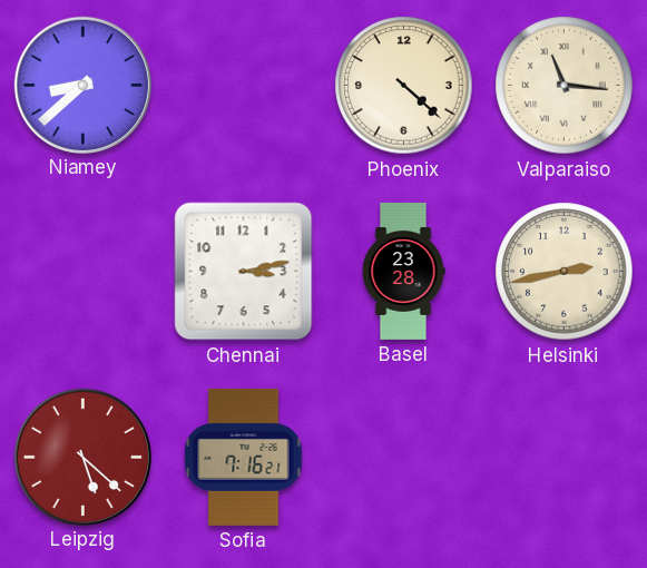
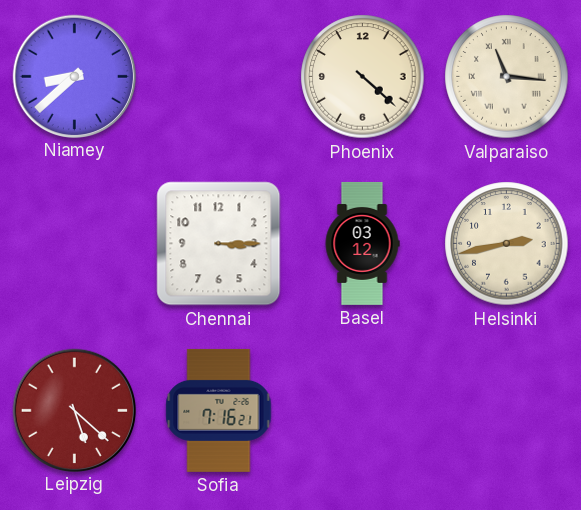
Chennai: 3:13 -> 3:15
Basel: 23:28 -> 03:12
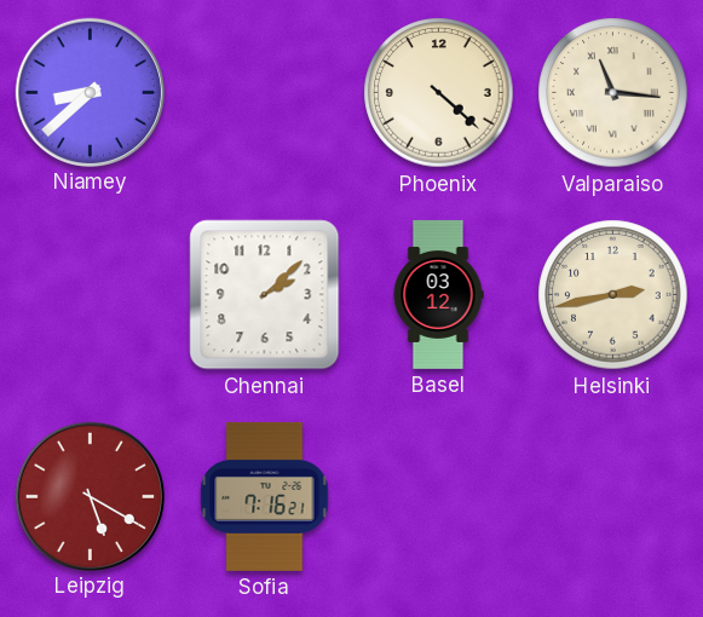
Chennai: 3:15 -> 2:08
Leipzig: 5:22 -> 5:20
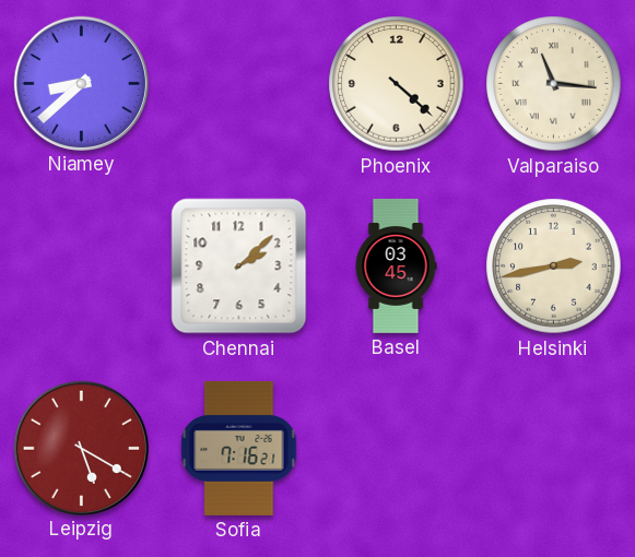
Basel: 03:12 -> 03:45
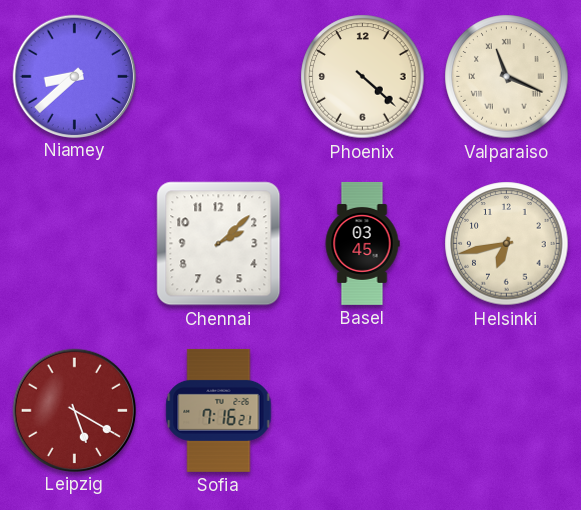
Valparaiso: 11:16 -> 11:19
Helsinki: 2:43 -> 6:43
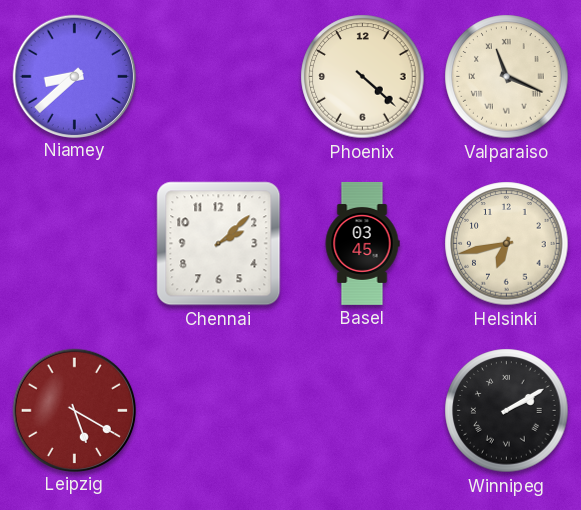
Sofia: 7:16 -> none
Winnipeg: none -> 2:10
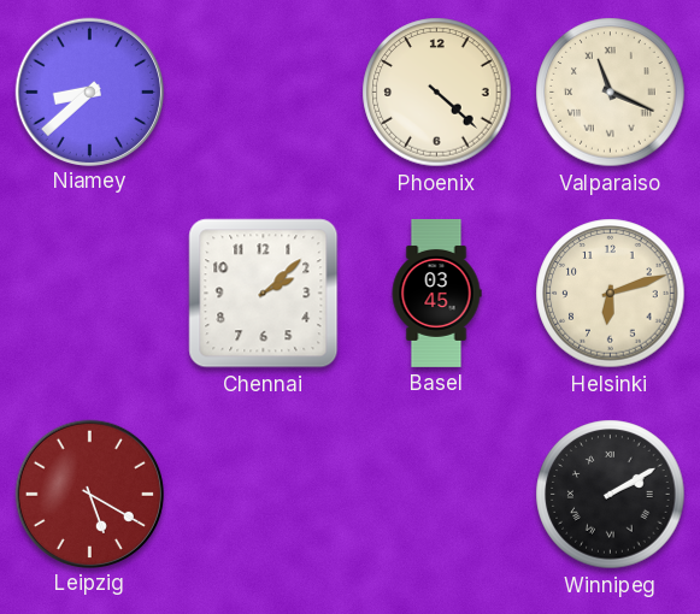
Helsinki: 6:43 -> 6:12
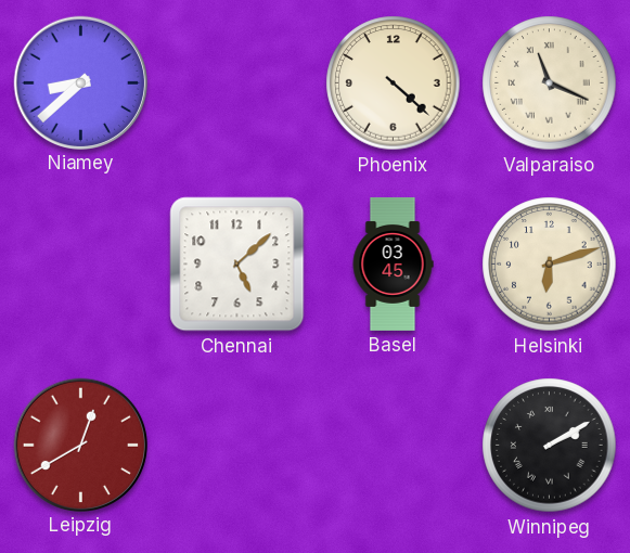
Chennai: 2:08 -> 5:08
Leipzig: 5:20 -> 12:40
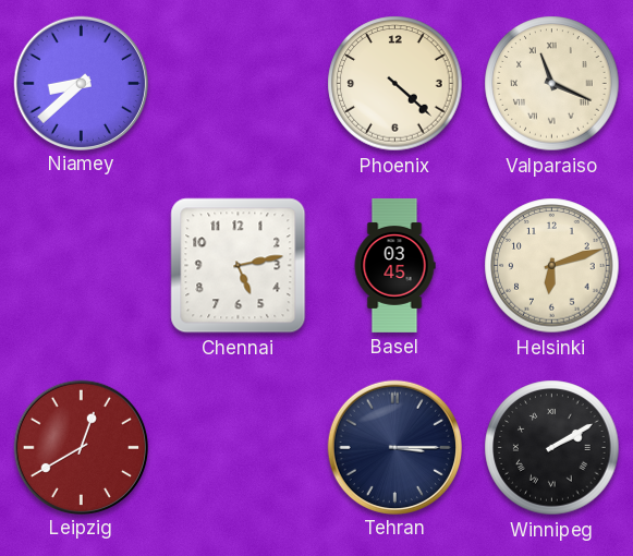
Chennai: 5:08 -> 5:13
Tehran: none -> 3:15
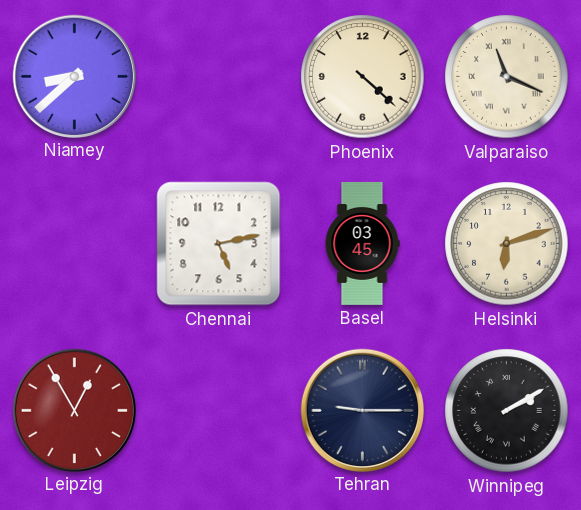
Leipzig: 12:40 -> 12:55
Tehran: 3:15 -> 9:15
